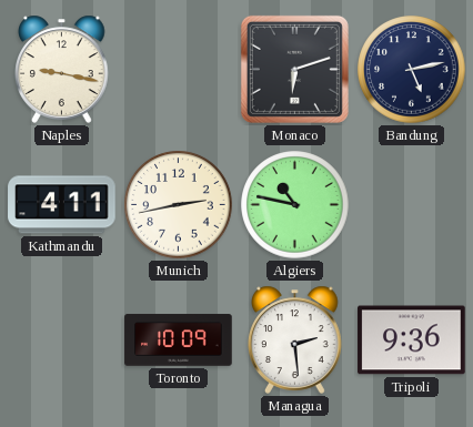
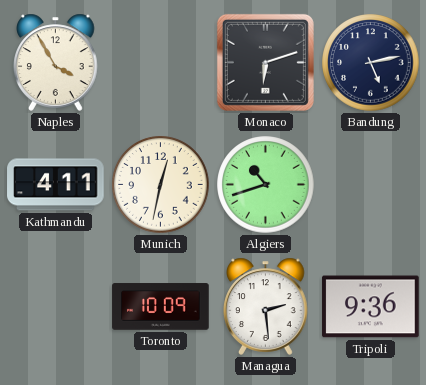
Naples: 9:17 -> 3:55
Munich: 2:43 -> 12:32
Algiers: 10:47 -> 10:42
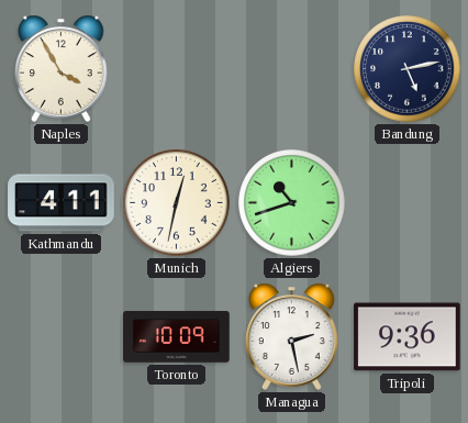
Monaco: 6:12 -> none
Managua: 2:29 -> 2:28
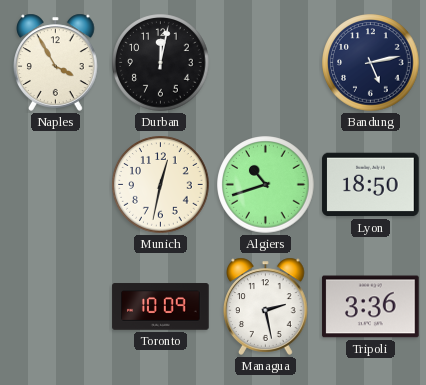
Durban: none -> 12:02
Kathmandu: 4:11 -> none
Lyon: none -> 18:50
Tripoli: 9:36 -> 3:36
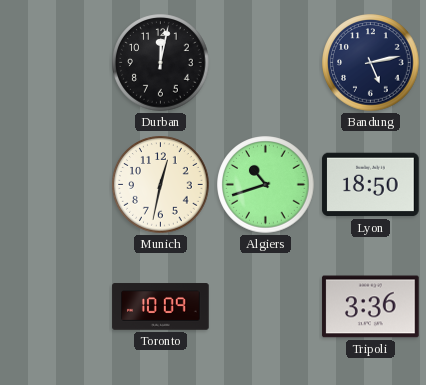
Naples: 3:55 -> none
Managua: 2:28 -> none
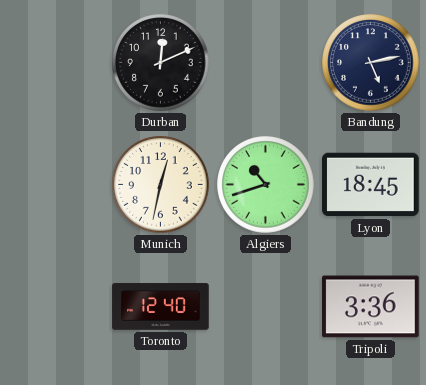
Durban: 12:02 -> 12:11
Lyon: 18:50 -> 18:45
Toronto: 10:09 -> 12:40
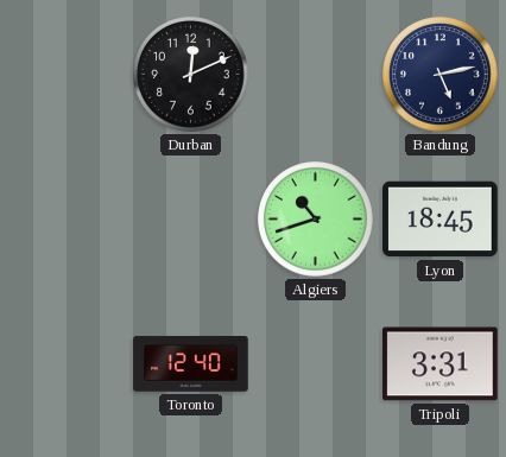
Munich: 12:32 -> none
Tripoli: 3:36 -> 3:31
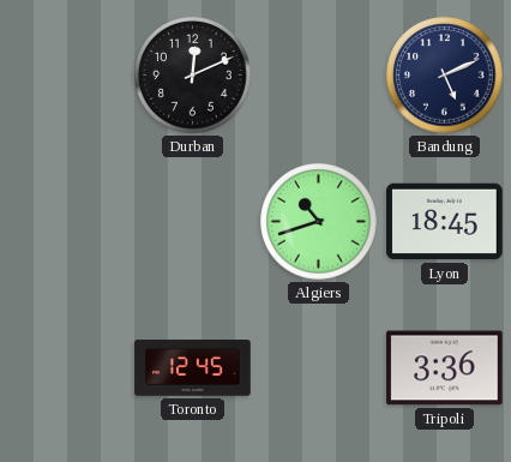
Bandung: 5:13 -> 5:11
Toronto: 12:40 -> 12:45
Tripoli: 3:31 -> 3:36
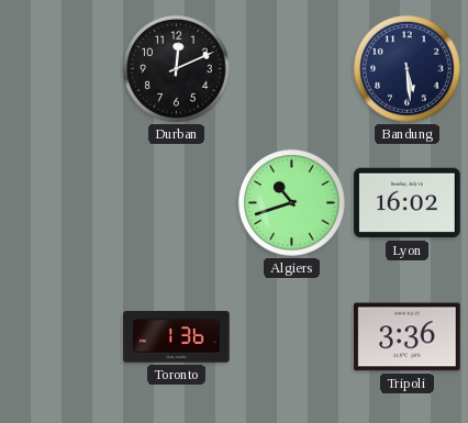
Bandung: 5:11 -> 5:29
Lyon: 18:45 -> 16:02
Toronto: 12:45 -> 1:36
